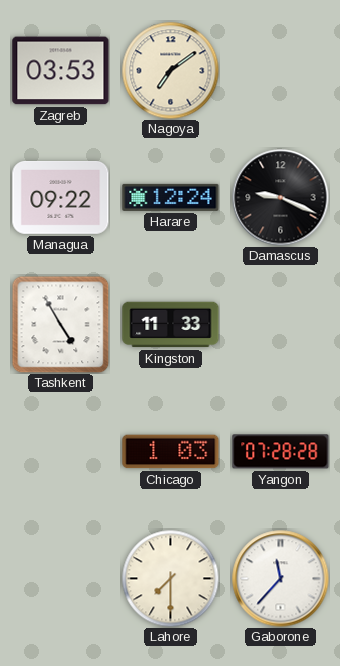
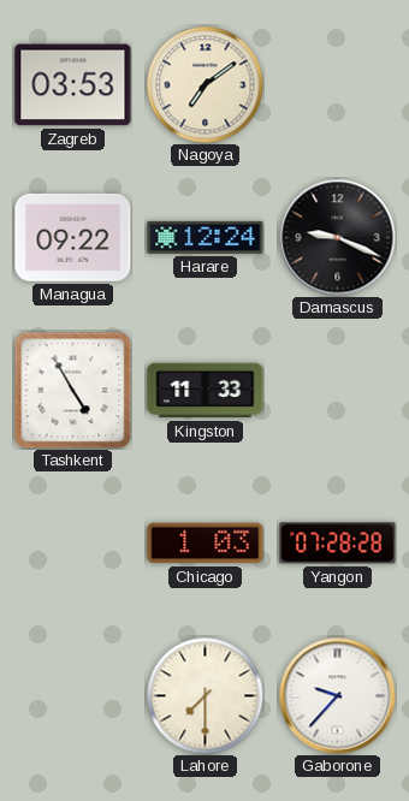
Gaborone: 11:37 -> 9:37
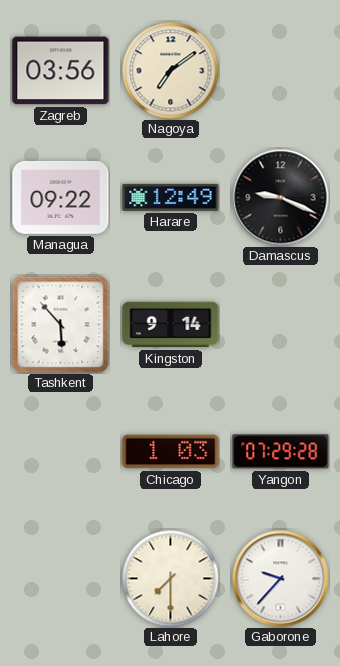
Zagreb: 03:53 -> 03:56
Harare: 12:24 -> 12:49
Tashkent: 4:55 -> 5:53
Kingston: 11:33 -> 9:14
Yangon: 07:28 -> 07:29
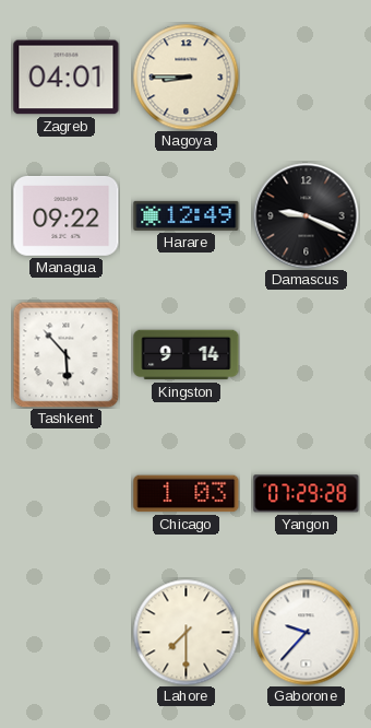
Zagreb: 03:56 -> 04:01
Nagoya: 7:09 -> 8:45
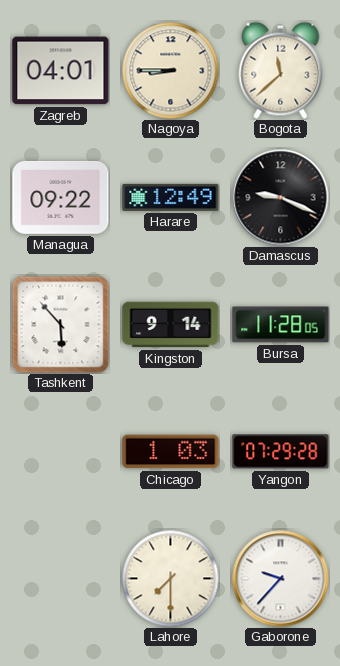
Bogota: none -> 11:38
Bursa: none -> 11:28
